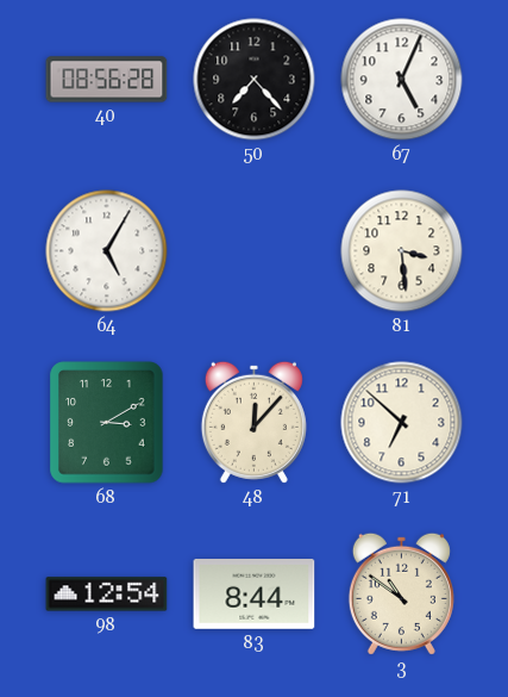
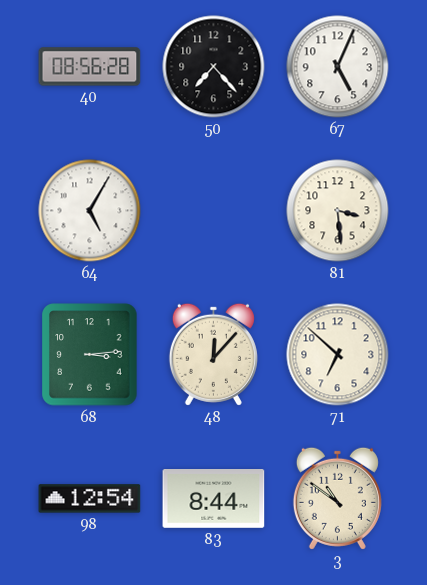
68: 3:10 -> 3:14
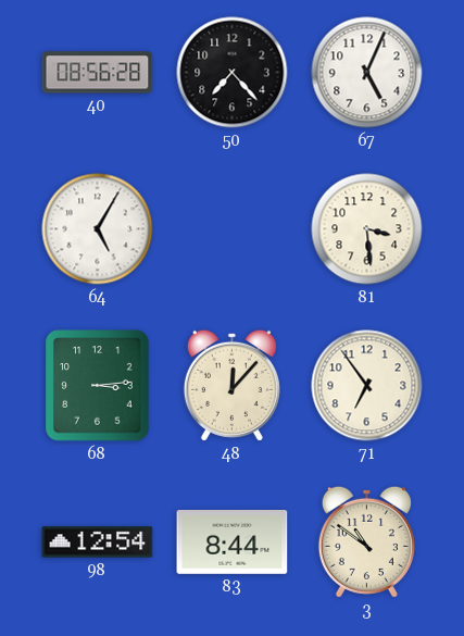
71: 6:52 -> 6:54
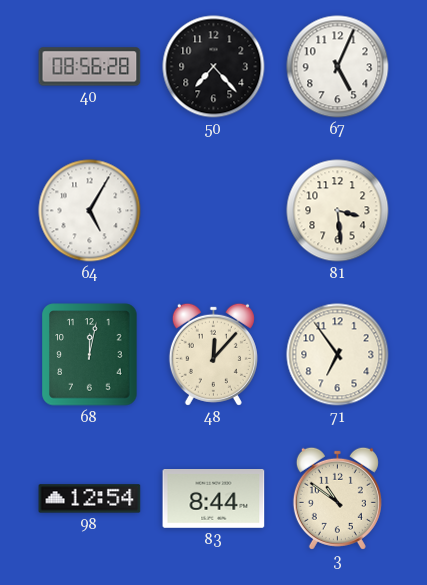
68: 3:14 -> 12:02
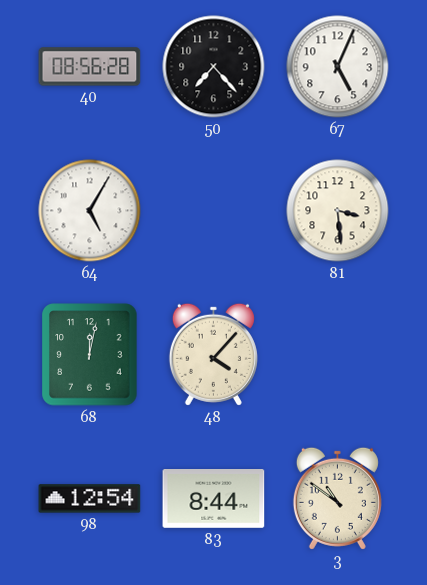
48: 12:07 -> 4:07
71: 6:54 -> none
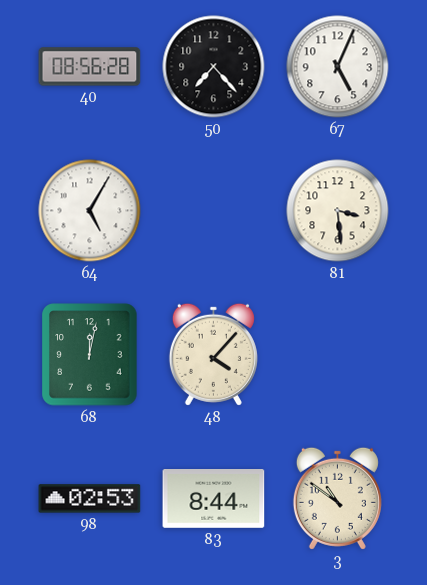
98: 12:54 -> 02:53
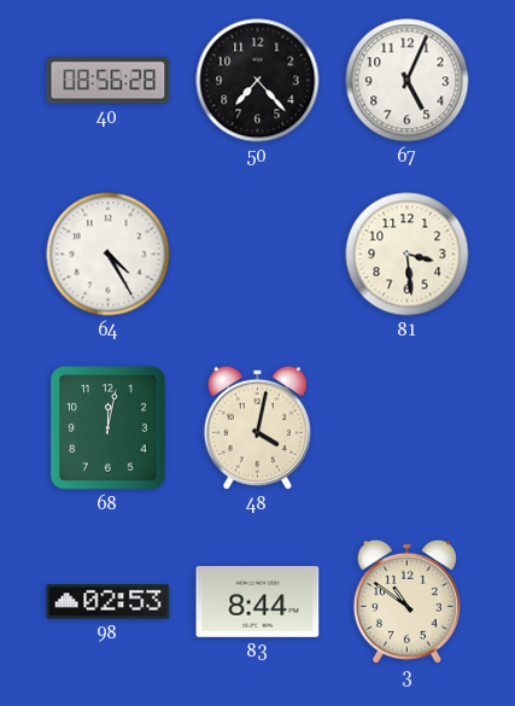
64: 5:05 -> 4:25
48: 4:07 -> 4:02
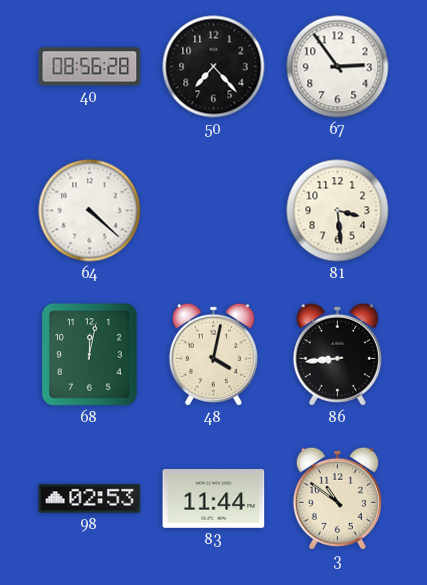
67: 5:04 -> 2:54
64: 4:25 -> 4:22
86: none -> 8:44
83: 8:44 -> 11:44
